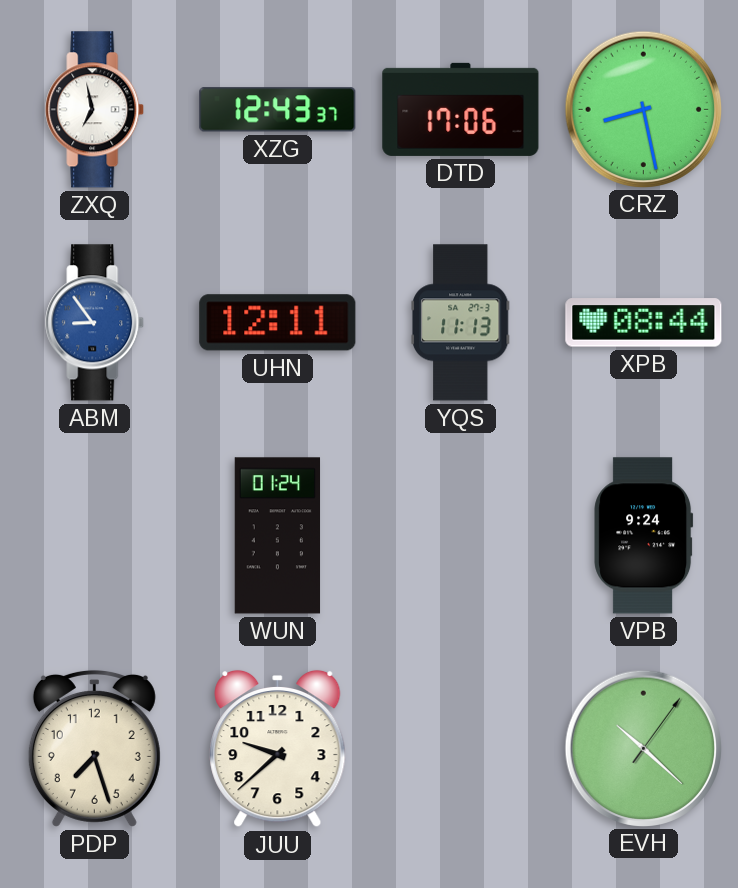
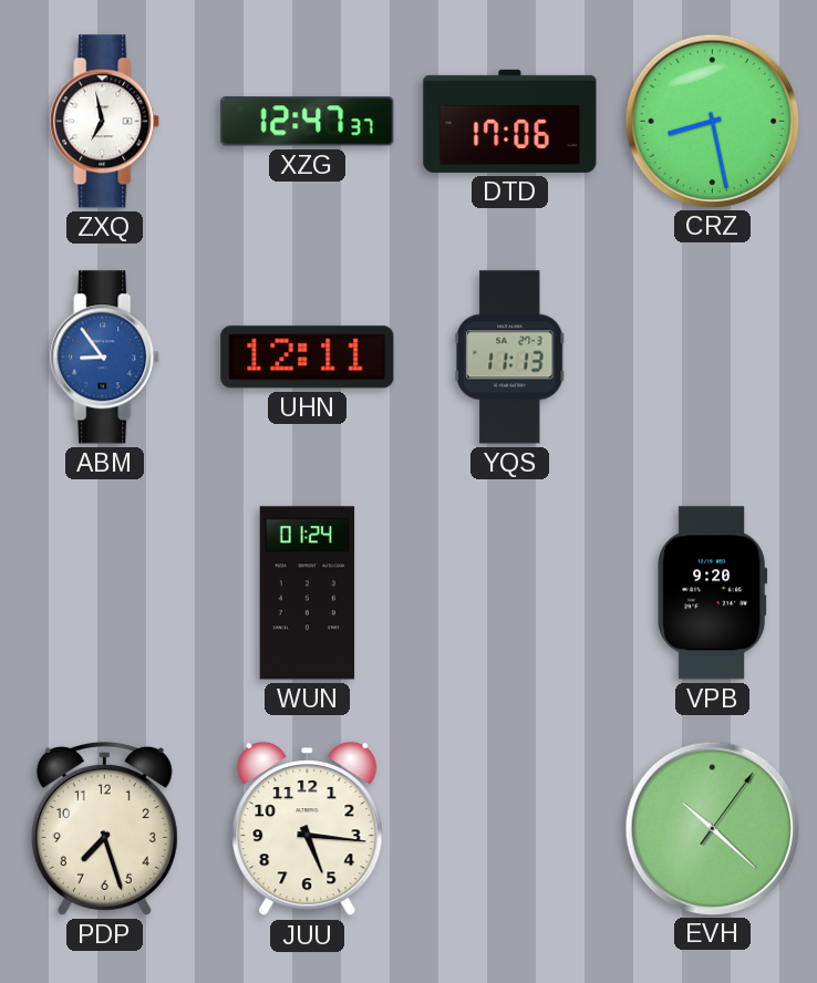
XZG: 12:43 -> 12:47
XPB: 08:44 -> none
VPB: 9:24 -> 9:20
JUU: 9:38 -> 5:16
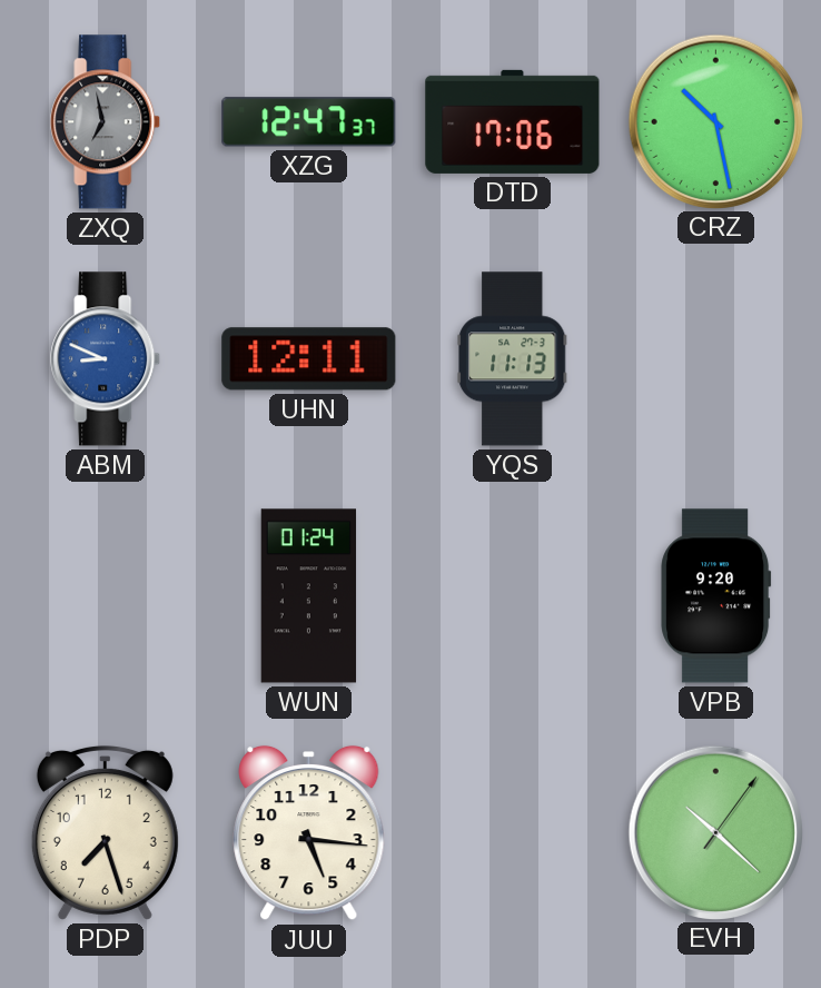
ZXQ dial: white -> grey
CRZ: 8:28 -> 10:28
ABM: 8:54 -> 8:49
